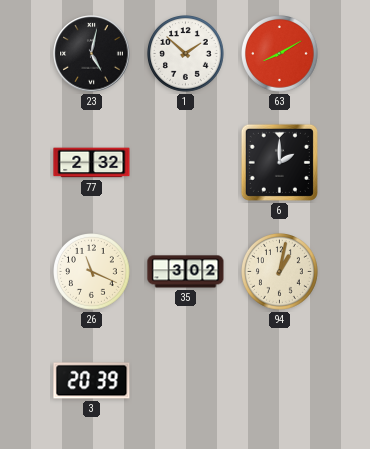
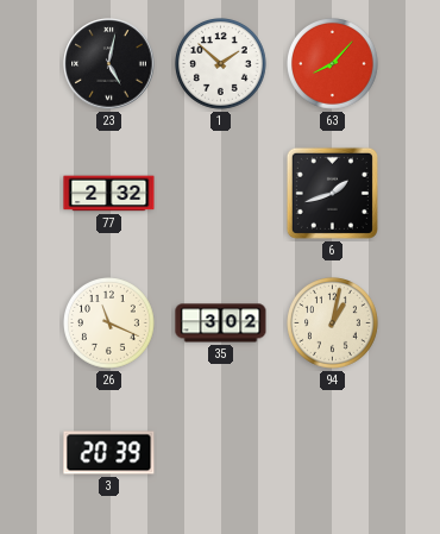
63: 8:10 -> 8:07
6: 2:00 -> 1:42
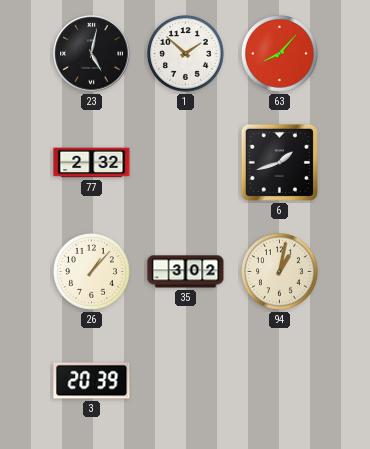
26: 11:19 -> 1:07
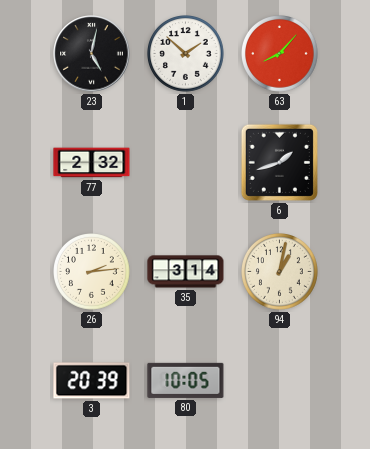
26: 1:07 -> 2:14
35: 3:02 -> 3:14
80: none -> 10:05
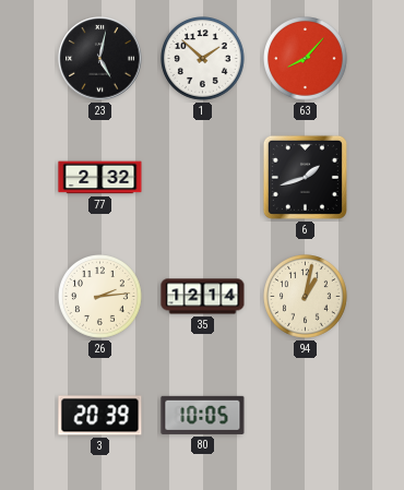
35: 3:14 -> 12:14
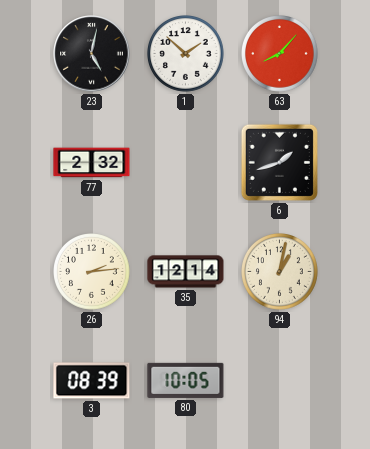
3: 20:39 -> 08:39
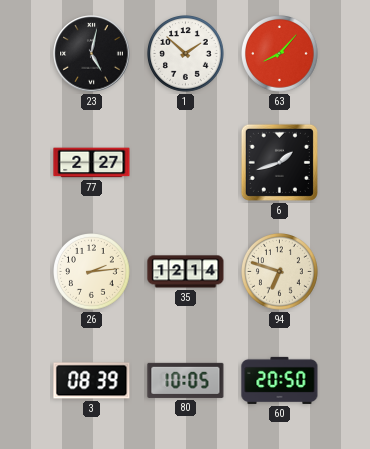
77: 2:32 -> 2:27
94: 1:02 -> 6:48
60: none -> 20:50
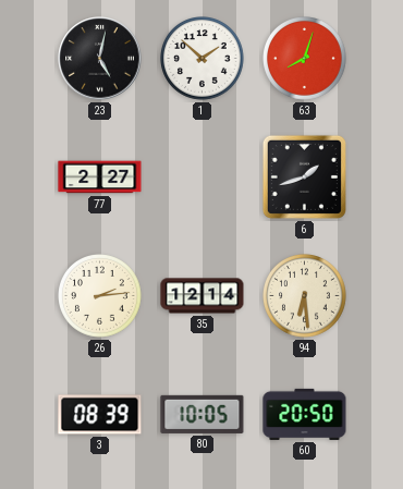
63: 8:07 -> 8:03
94: 6:48 -> 6:29
